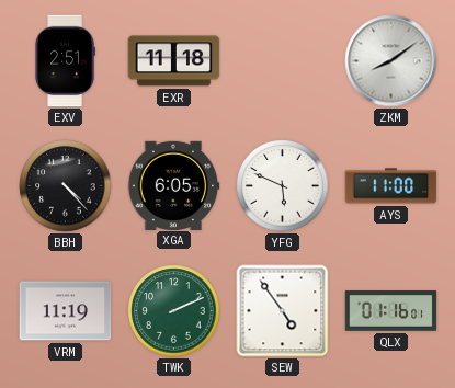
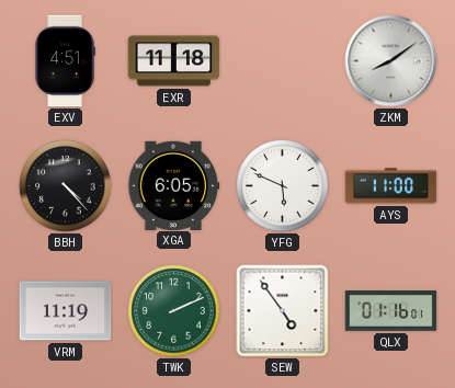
EXV: 2:51 -> 4:51
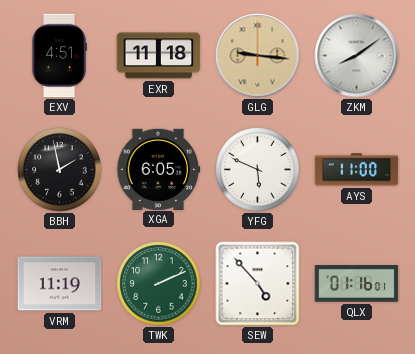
GLG: none -> 9:16
BBH: 4:23 -> 1:58
SEW: 4:54 -> 4:53
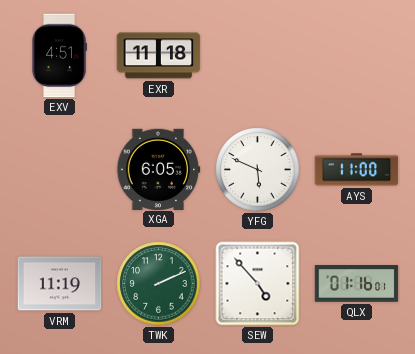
GLG: 9:16 -> none
ZKM: 8:09 -> none
BBH: 1:58 -> none
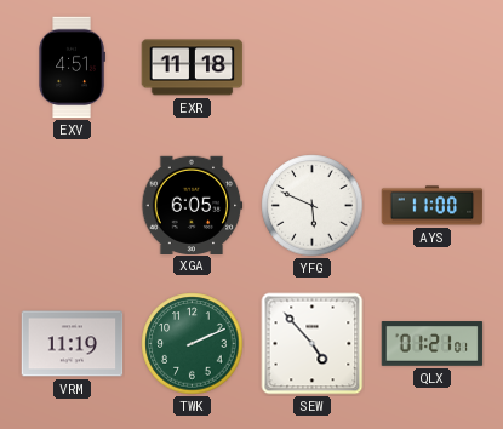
QLX: 01:16 -> 01:21
